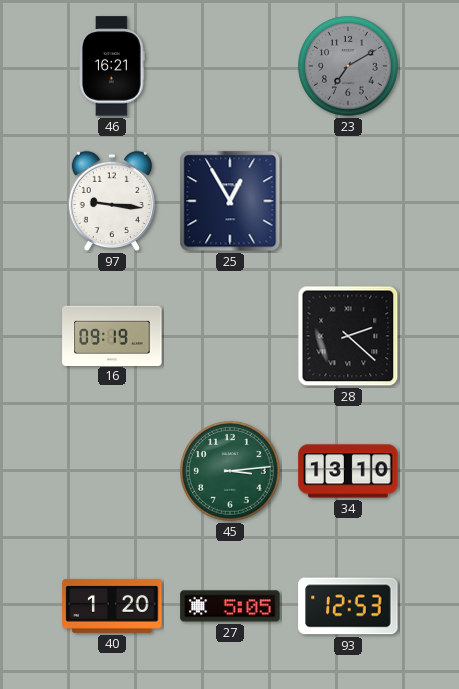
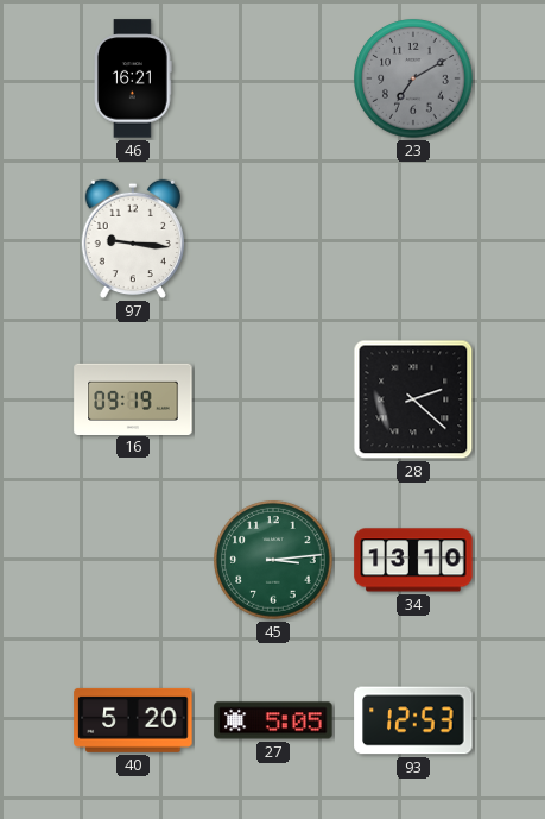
25: 12:55 -> none
40: 1:20 -> 5:20
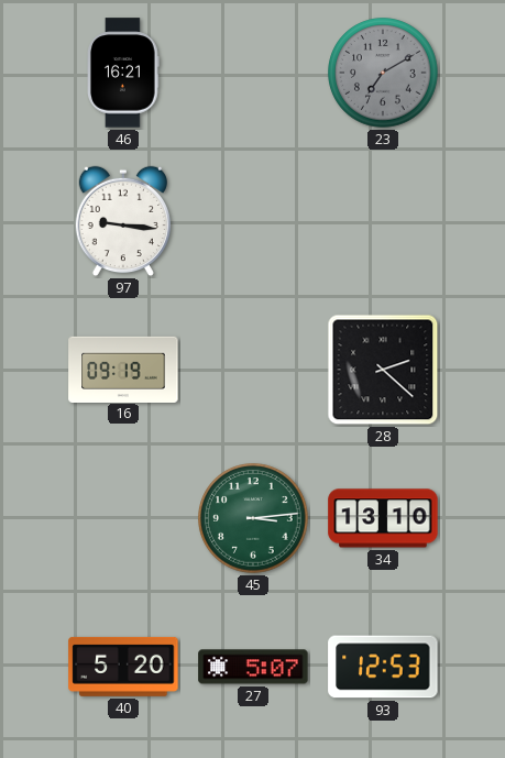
27: 5:05 -> 5:07
